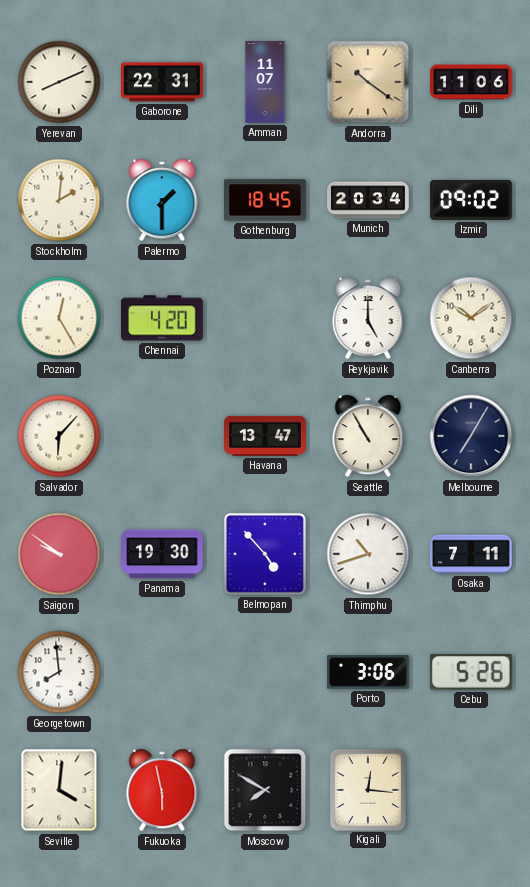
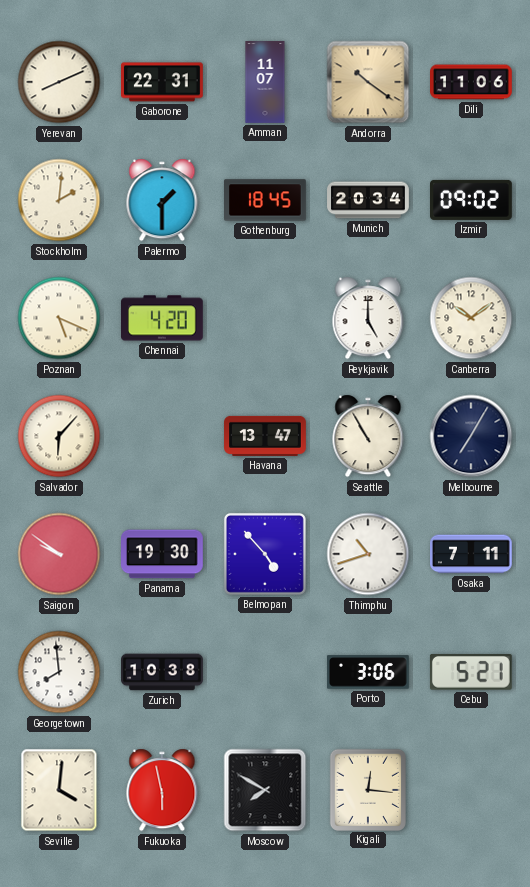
Poznan: 12:25 -> 5:19
Zurich: none -> 10:38
Cebu: 5:26 -> 5:21
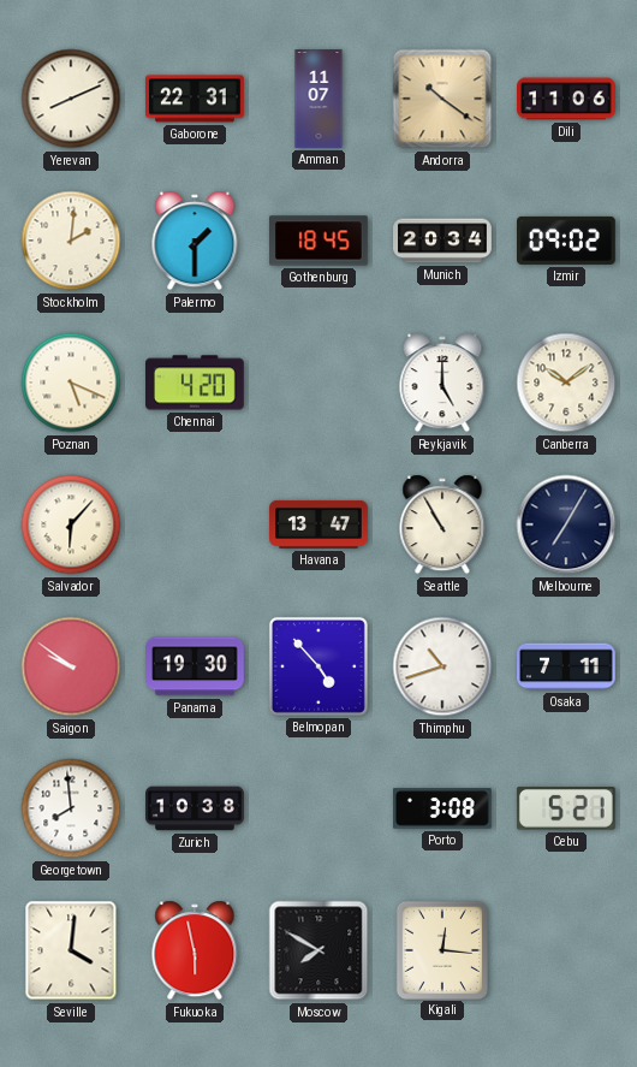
Porto: 3:06 -> 3:08
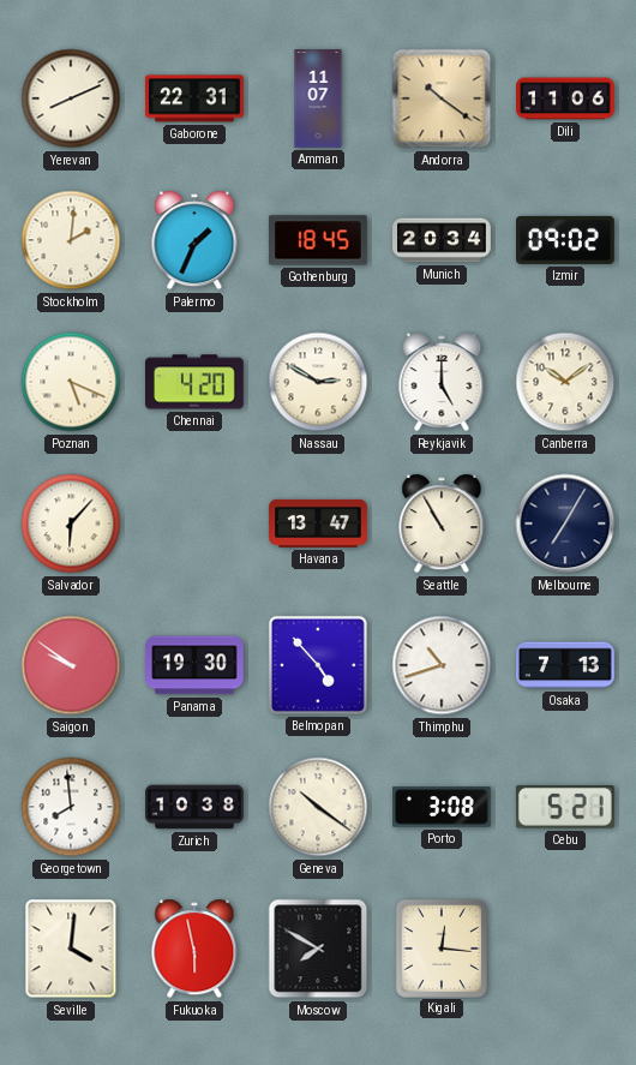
Palermo: 1:30 -> 1:34
Nassau: none -> 2:50
Osaka: 7:11 -> 7:13
Geneva: none -> 10:21
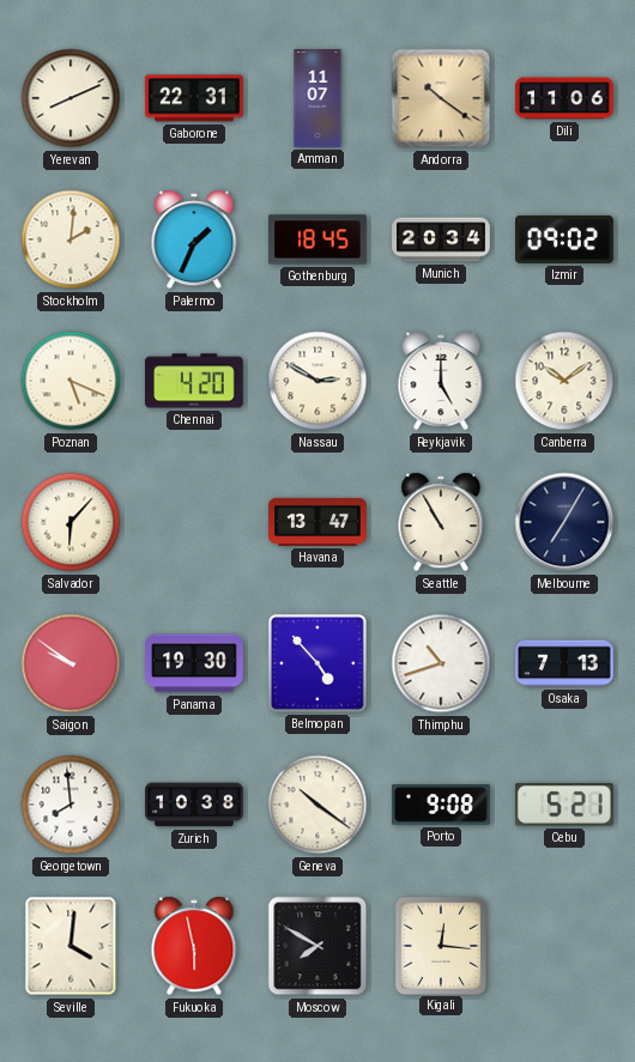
Porto: 3:08 -> 9:08
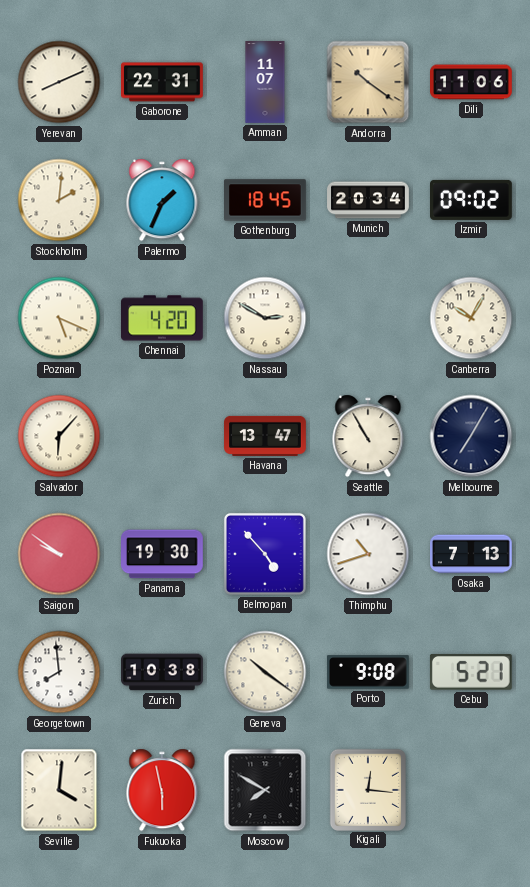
Reykjavik: 5:00 -> none
Canberra: 10:09 -> 10:05
